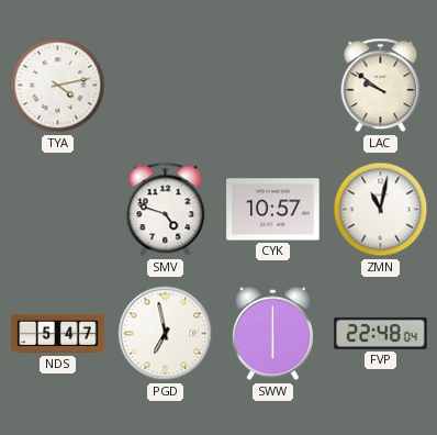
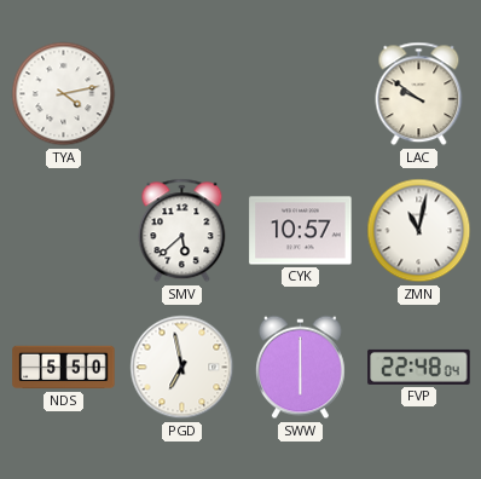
SMV: 4:48 -> 5:38
NDS: 5:47 -> 5:50
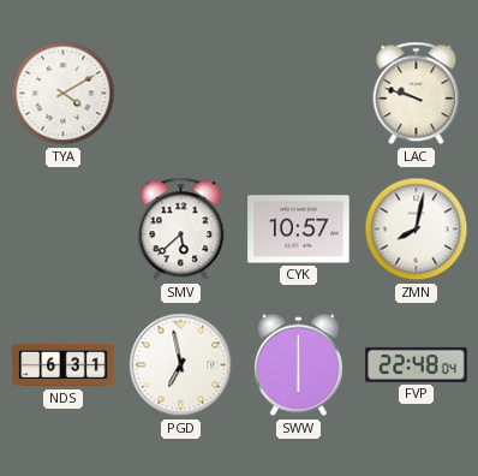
TYA: 4:13 -> 4:10
LAC: 9:51 -> 9:48
ZMN: 11:02 -> 8:02
NDS: 5:50 -> 6:31
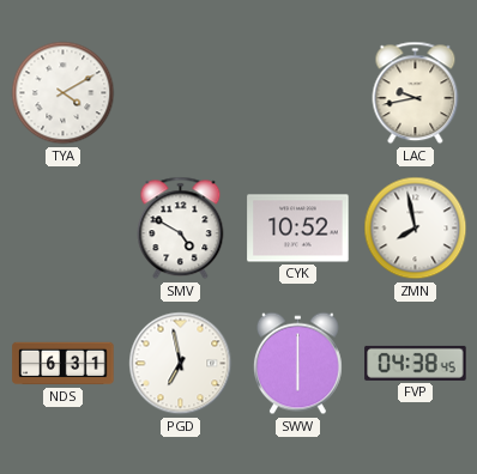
LAC: 9:48 -> 9:43
SMV: 5:38 -> 4:50
CYK: 10:57 -> 10:52
ZMN: 8:02 -> 7:58
FVP: 22:48 -> 04:38
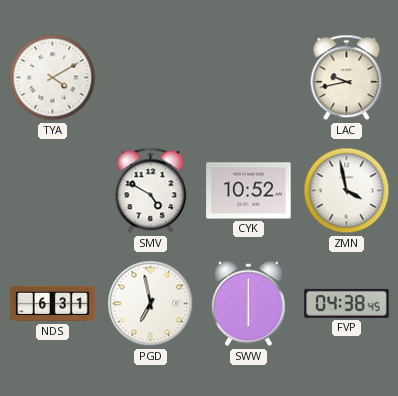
ZMN: 7:58 -> 3:58
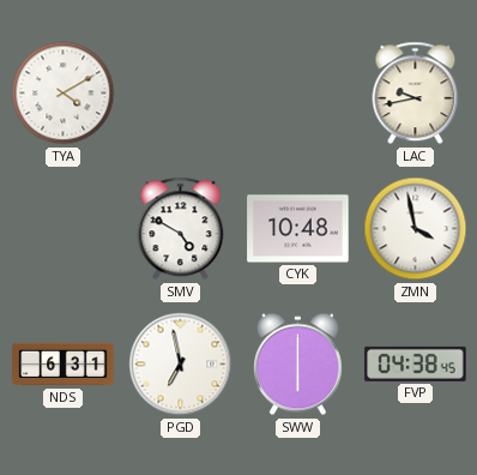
CYK: 10:52 -> 10:48
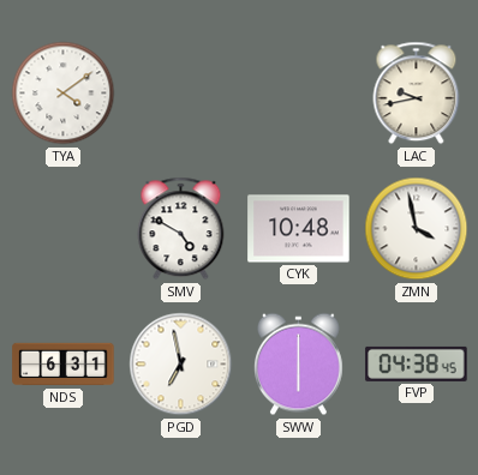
TYA: 4:10 -> 4:09
